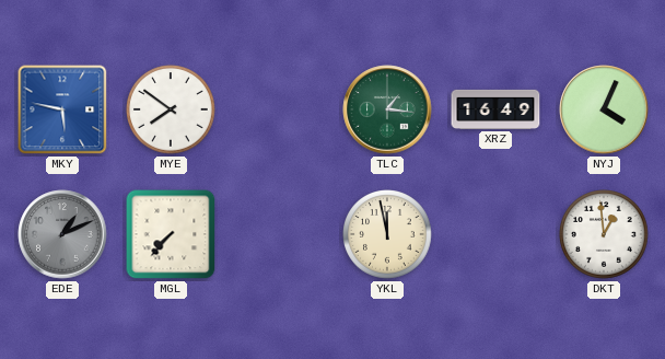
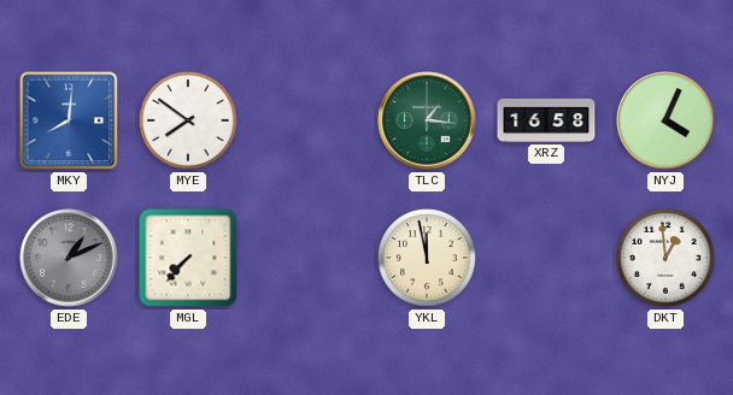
MKY: 5:47 -> 8:01
XRZ: 16:49 -> 16:58
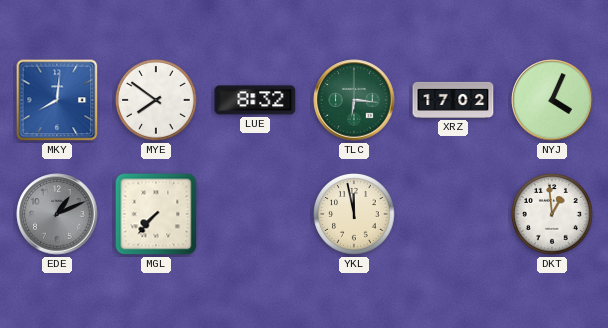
LUE: none -> 8:32
TLC: 1:16 -> 6:16
XRZ: 16:58 -> 17:02
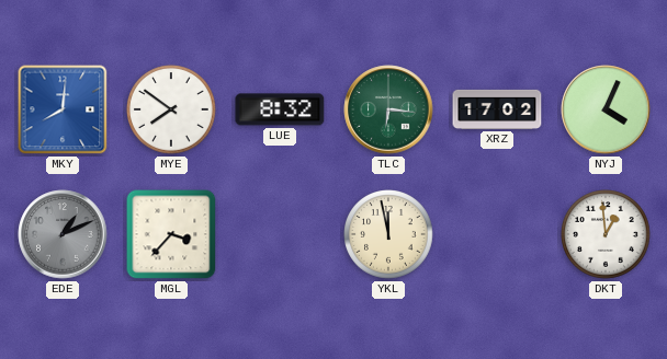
MGL: 7:37 -> 3:37
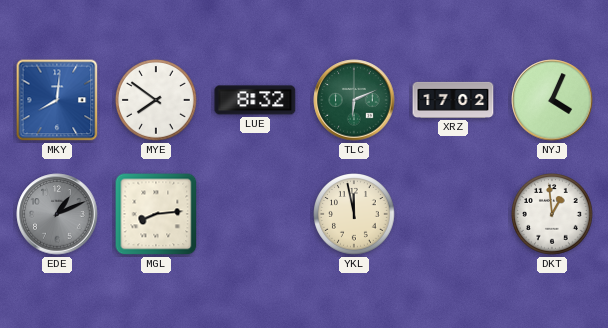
TLC: 6:16 -> 6:11
MGL: 3:37 -> 8:14
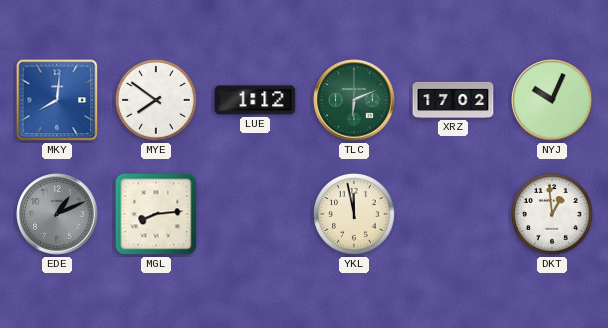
LUE: 8:32 -> 1:12
NYJ: 4:04 -> 10:04
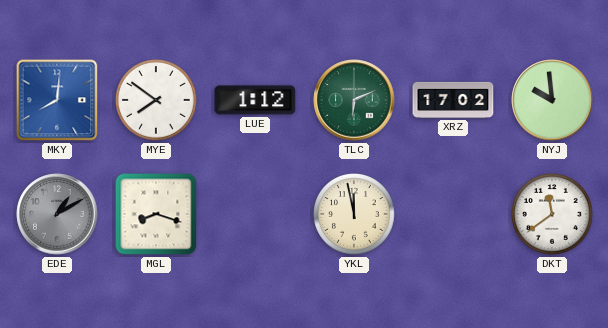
NYJ: 10:04 -> 9:59
EDE: 1:11 -> 1:10
MGL: 8:14 -> 8:18
DKT: 12:59 -> 11:39
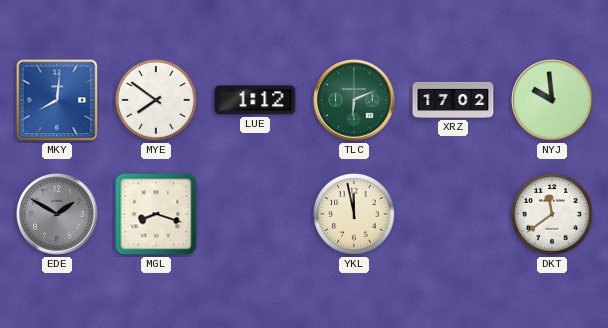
EDE: 1:10 -> 1:50
